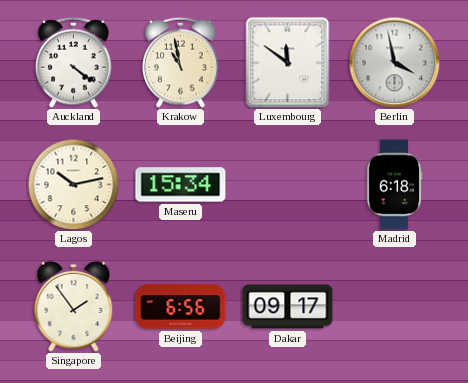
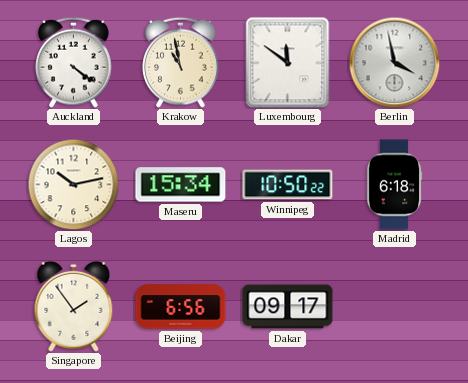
Winnipeg: none -> 10:50
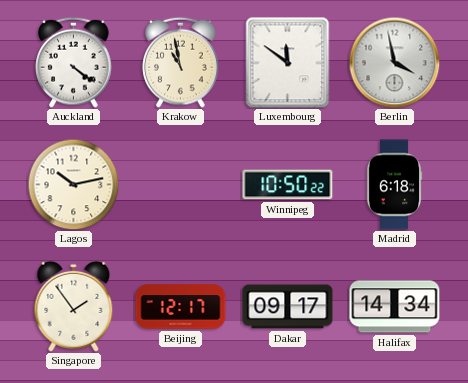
Maseru: 15:34 -> none
Beijing: 6:56 -> 12:17
Halifax: none -> 14:34
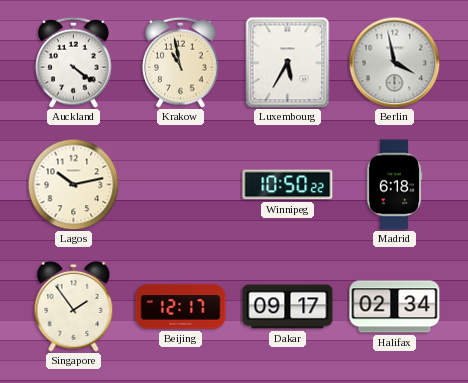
Luxembourg: 11:51 -> 5:35
Halifax: 14:34 -> 02:34
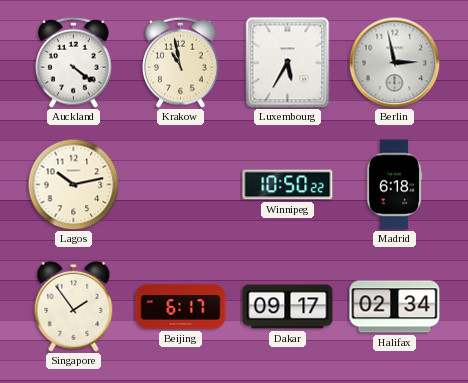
Berlin: 3:58 -> 2:58
Beijing: 12:17 -> 6:17
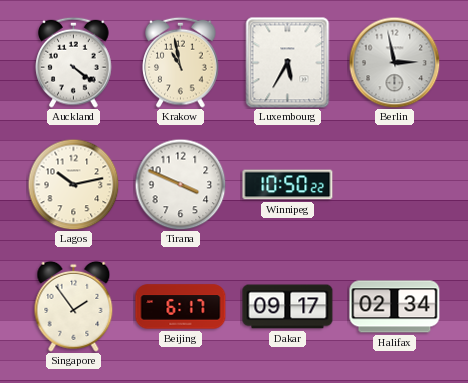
Tirana: none -> 3:49
Madrid: 6:18 -> none
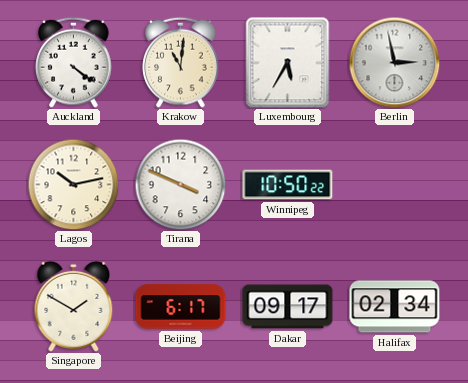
Krakow: 10:58 -> 11:01
Singapore: 1:54 -> 1:50
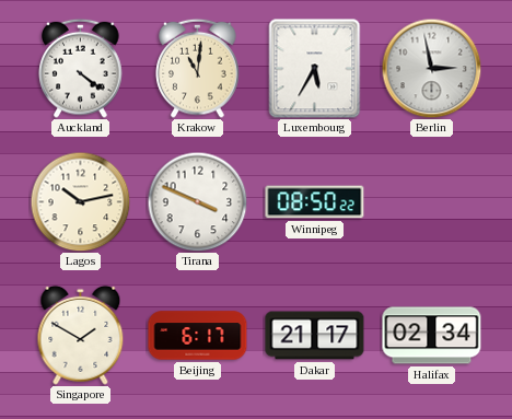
Winnipeg: 10:50 -> 08:50
Dakar: 09:17 -> 21:17
